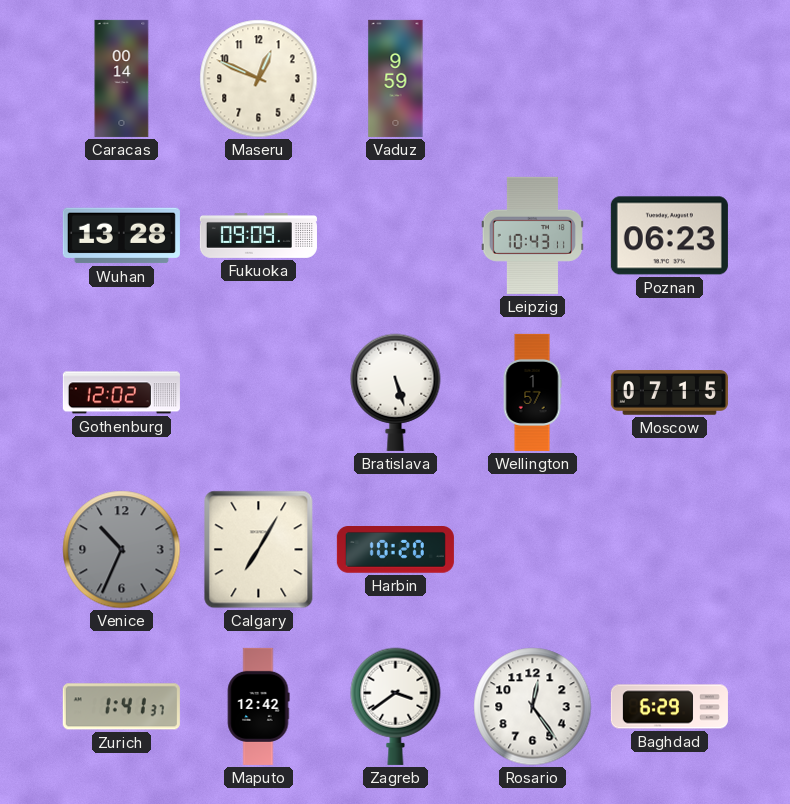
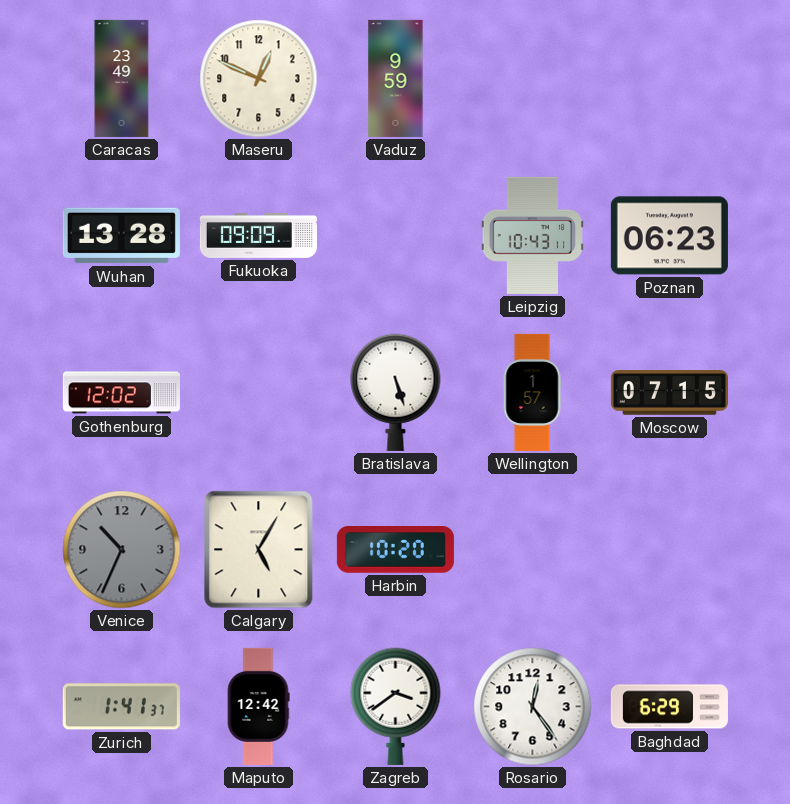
Caracas: 00:14 -> 23:49
Calgary: 7:05 -> 5:05
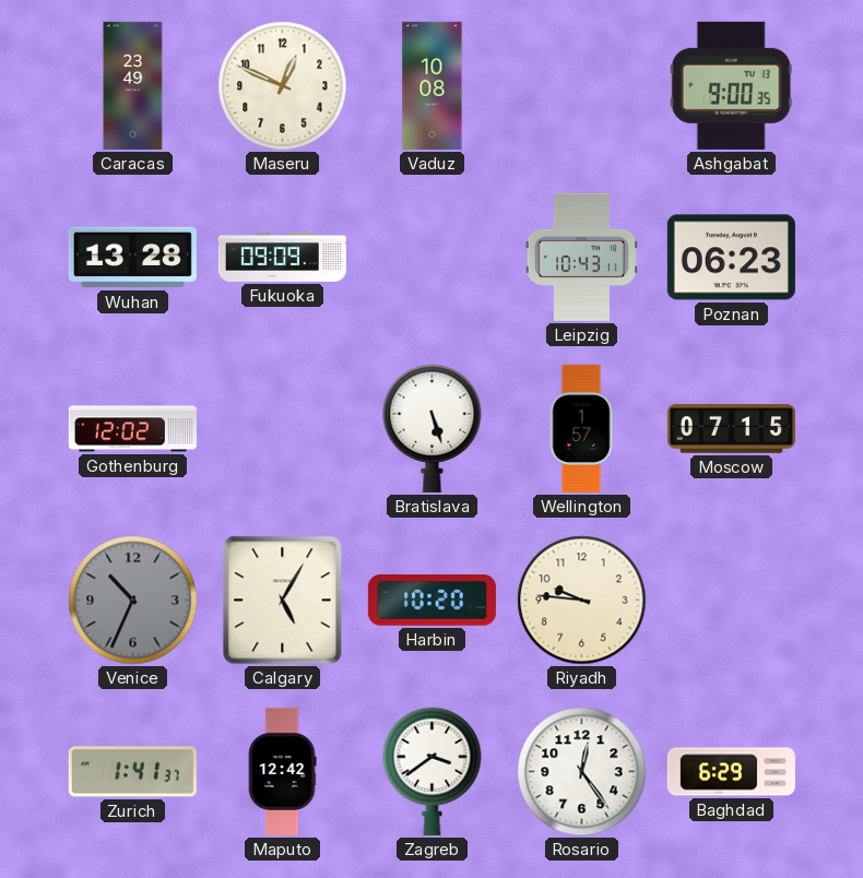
Vaduz: 9:59 -> 10:08
Ashgabat: none -> 9:00
Riyadh: none -> 9:46
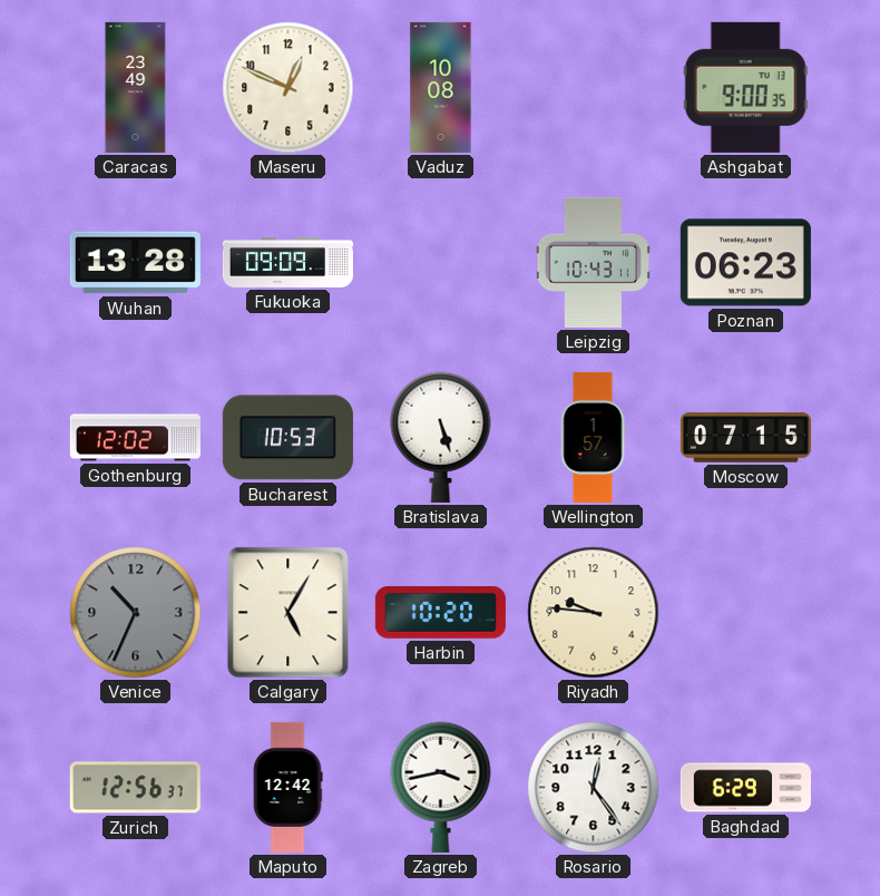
Bucharest: none -> 10:53
Zurich: 1:41 -> 12:56
Zagreb: 3:39 -> 3:43
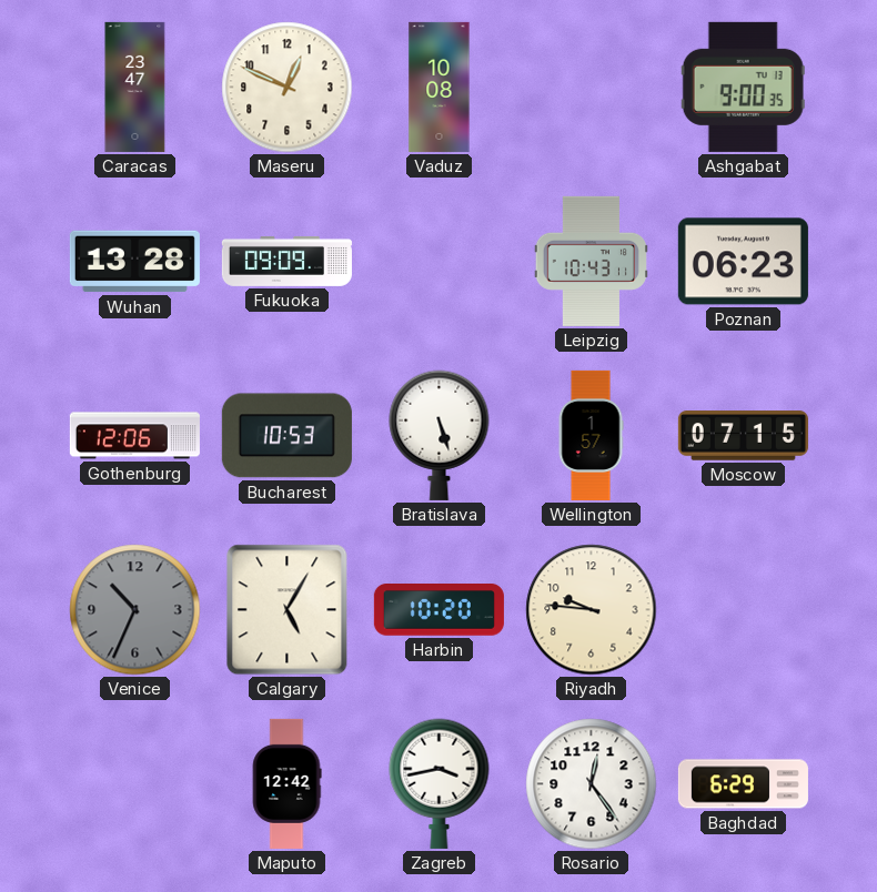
Caracas: 23:49 -> 23:47
Gothenburg: 12:02 -> 12:06
Zurich: 12:56 -> none
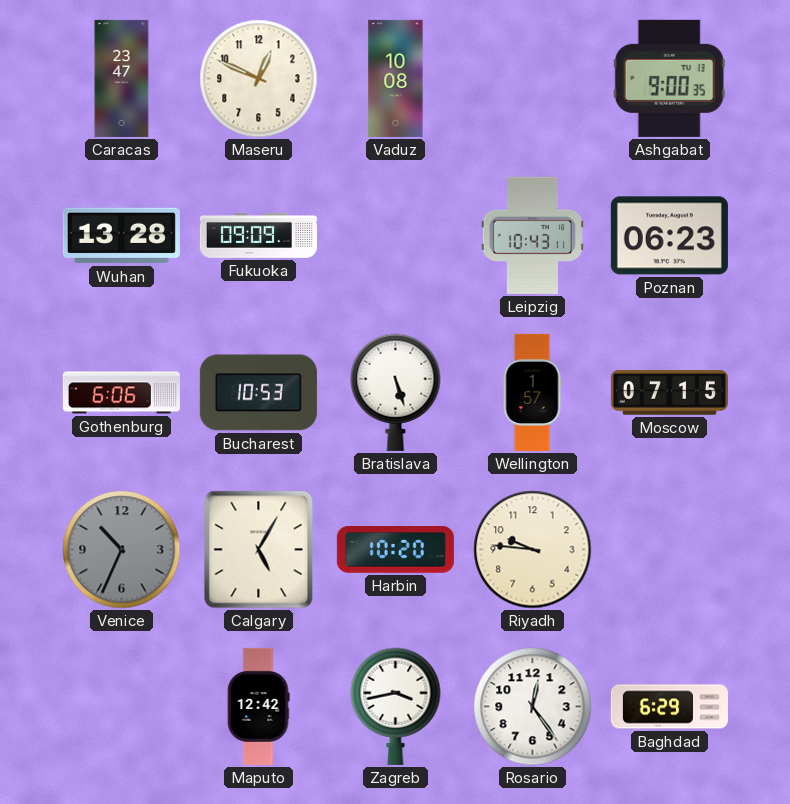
Gothenburg: 12:06 -> 6:06
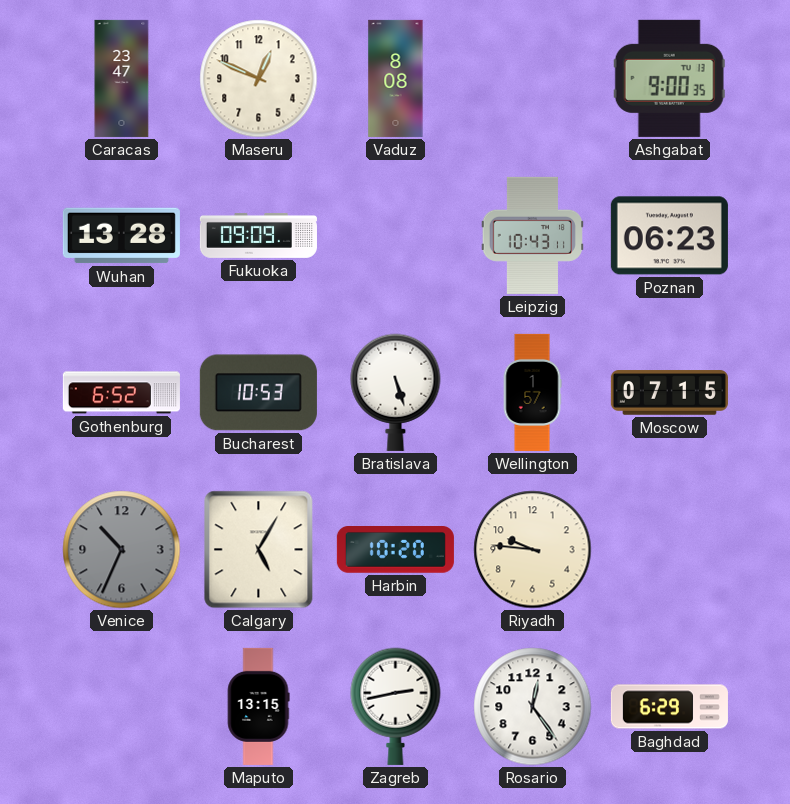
Vaduz: 10:08 -> 8:08
Gothenburg: 6:06 -> 6:52
Maputo: 12:42 -> 13:15
Zagreb: 3:43 -> 2:43
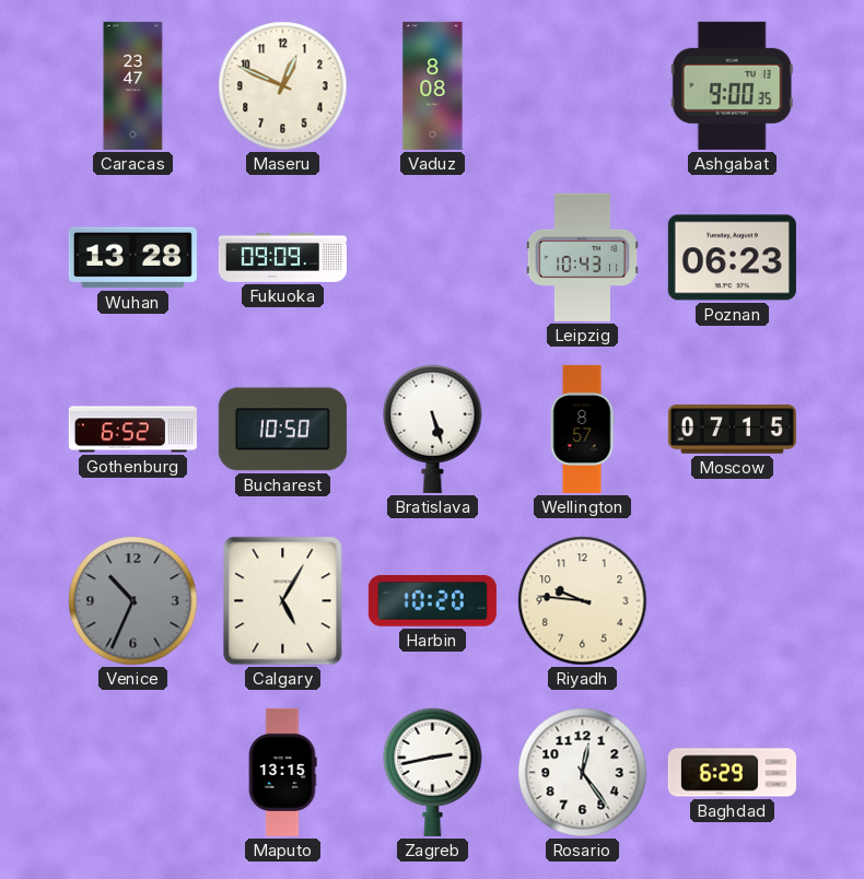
Bucharest: 10:53 -> 10:50
Wellington: 1:57 -> 8:57
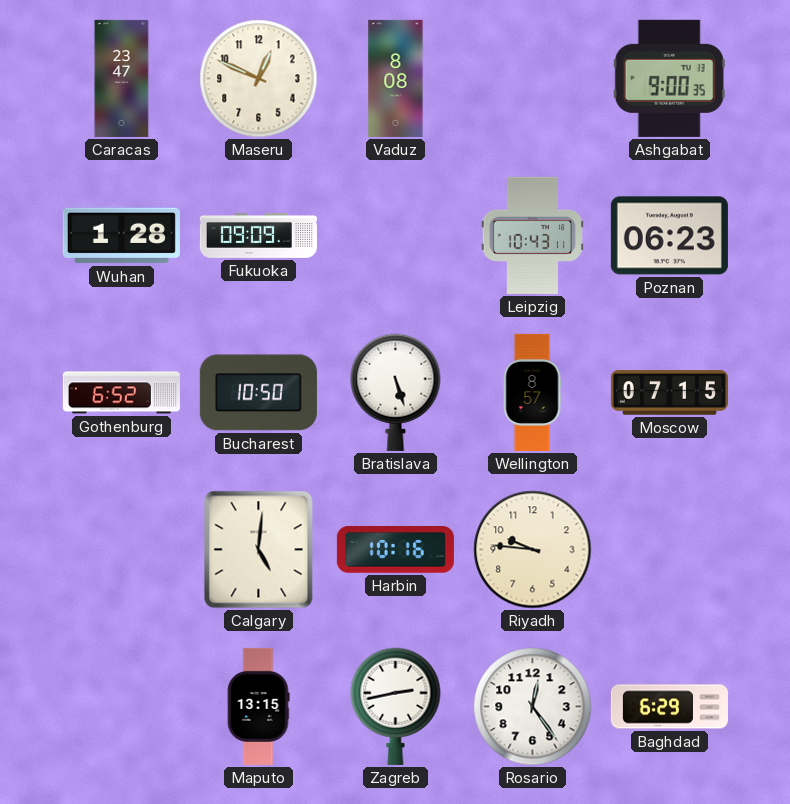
Wuhan: 13:28 -> 1:28
Venice: 10:34 -> none
Calgary: 5:05 -> 5:01
Harbin: 10:20 -> 10:16
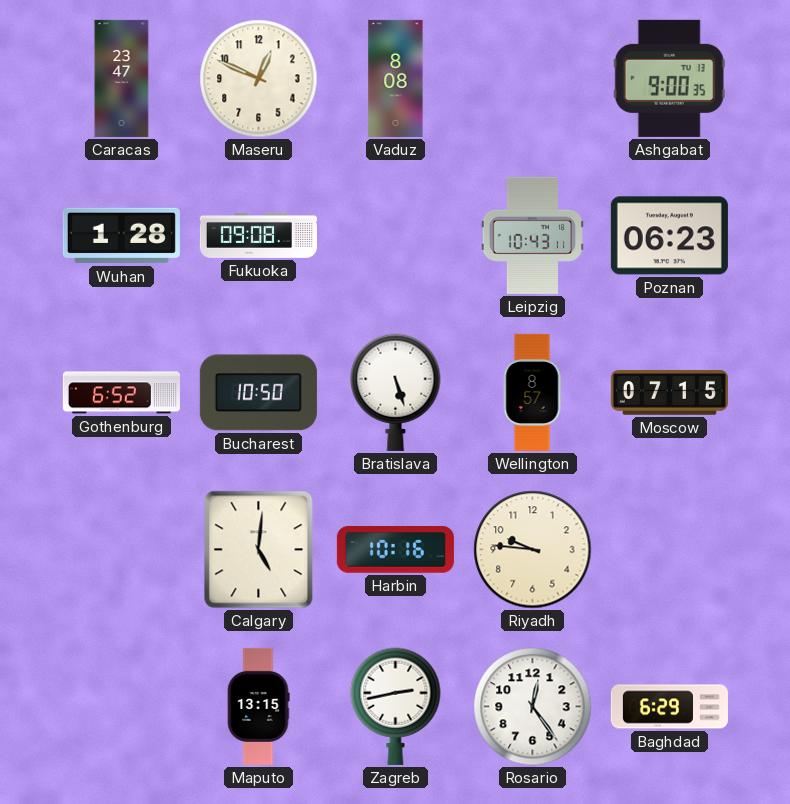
Fukuoka: 09:09 -> 09:08
